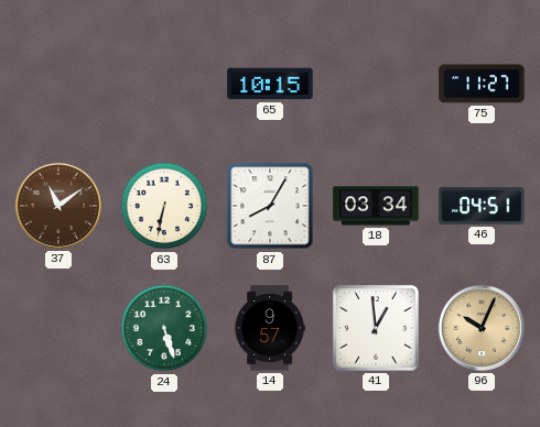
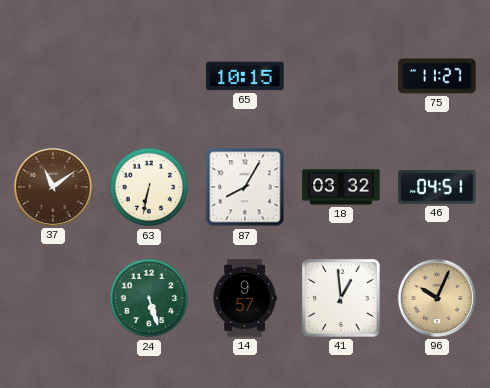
18: 03:34 -> 03:32
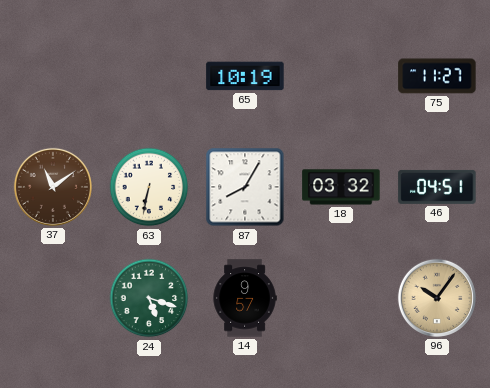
65: 10:15 -> 10:19
24: 5:27 -> 5:18
41: 12:59 -> none
96: 10:04 -> 10:06
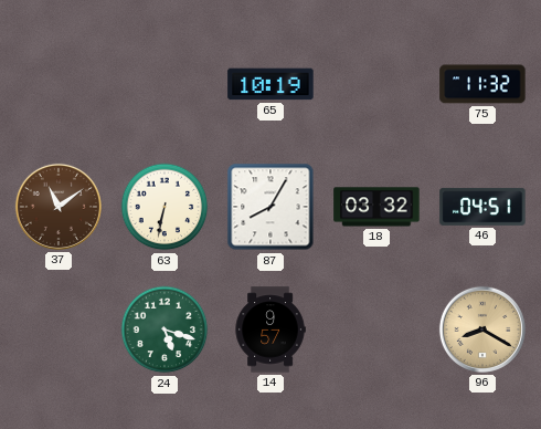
75: 11:27 -> 11:32
96: 10:06 -> 8:20
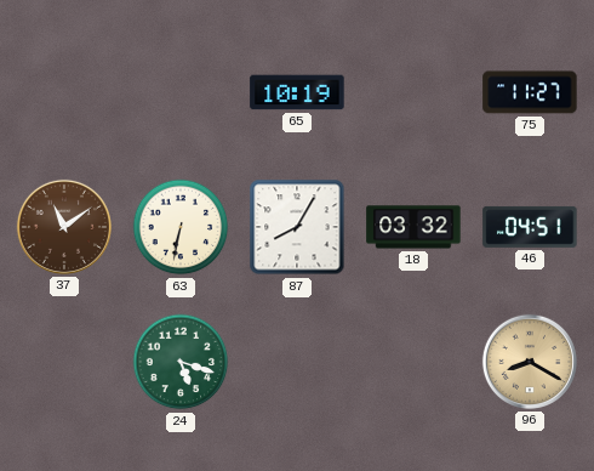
75: 11:32 -> 11:27
14: 9:57 -> none
